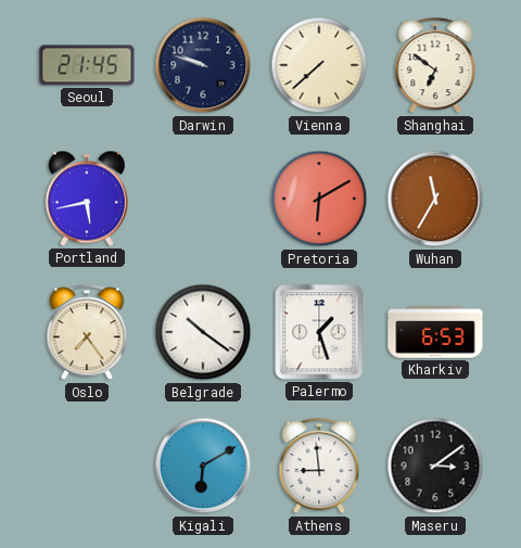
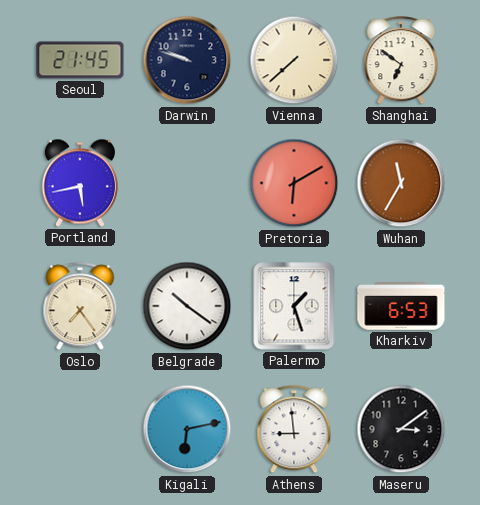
Kigali: 6:10 -> 6:13
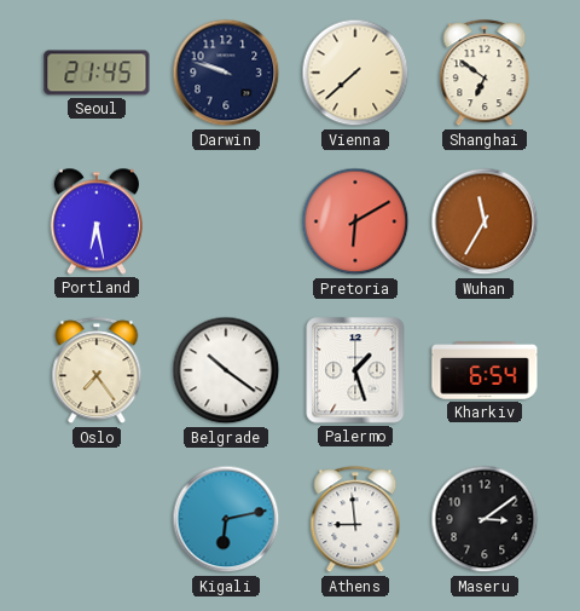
Portland: 5:43 -> 6:28
Kharkiv: 6:53 -> 6:54
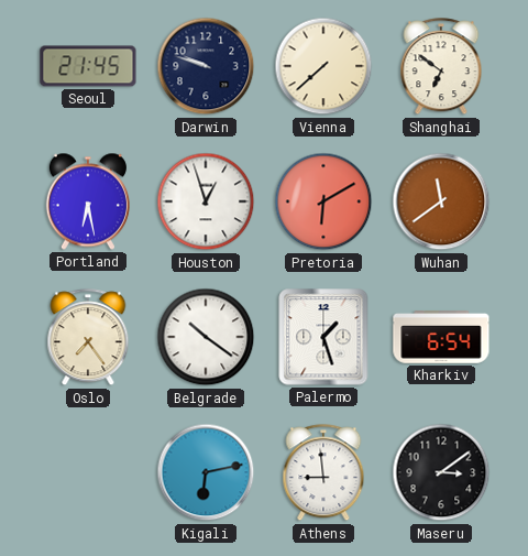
Houston: none -> 12:57
Wuhan: 11:35 -> 11:39
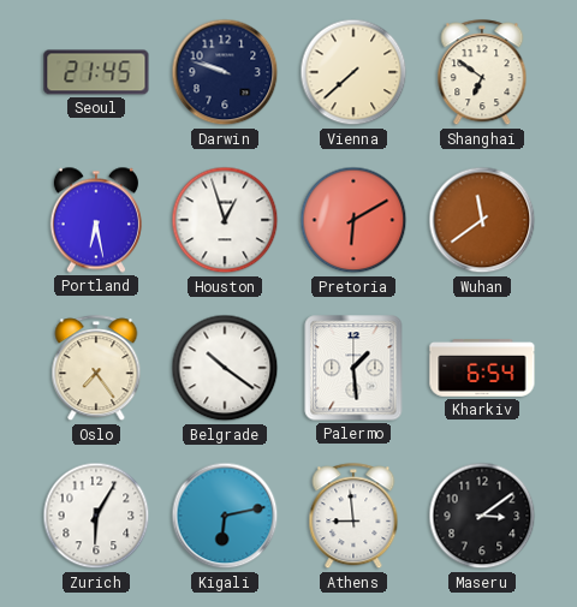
Palermo: 1:27 -> 1:29
Zurich: none -> 6:05
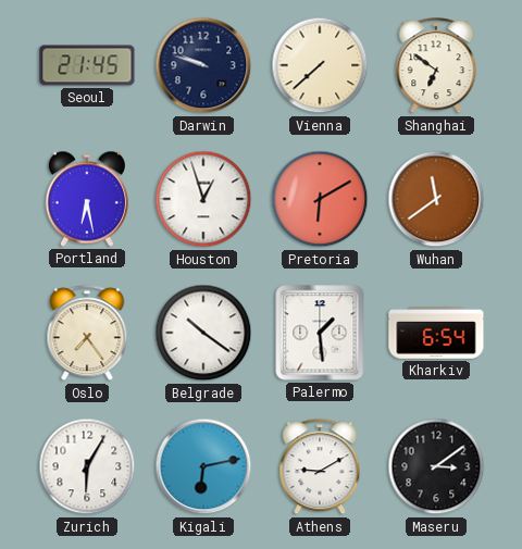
Athens: 8:59 -> 9:10
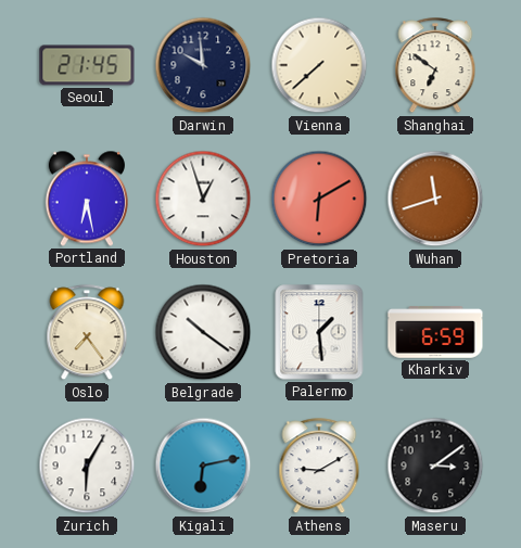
Darwin: 9:48 -> 9:59
Wuhan: 11:39 -> 11:42
Kharkiv: 6:54 -> 6:59
